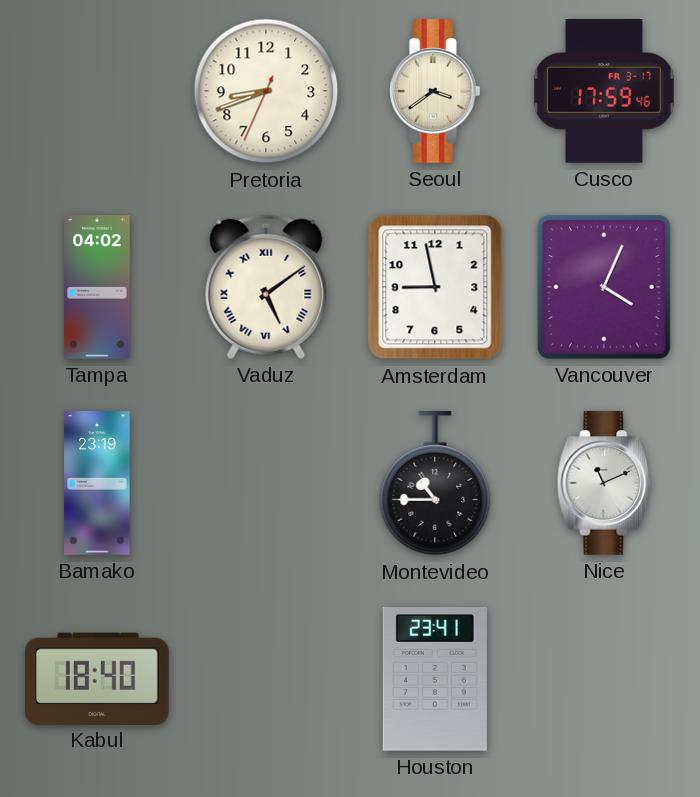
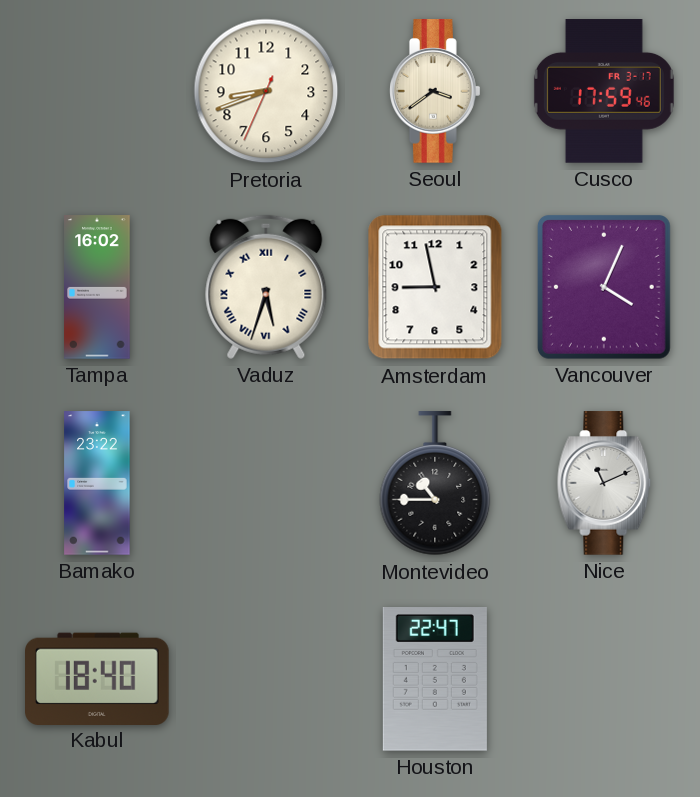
Tampa: 04:02 -> 16:02
Vaduz: 5:09 -> 5:33
Bamako: 23:19 -> 23:22
Houston: 23:41 -> 22:47
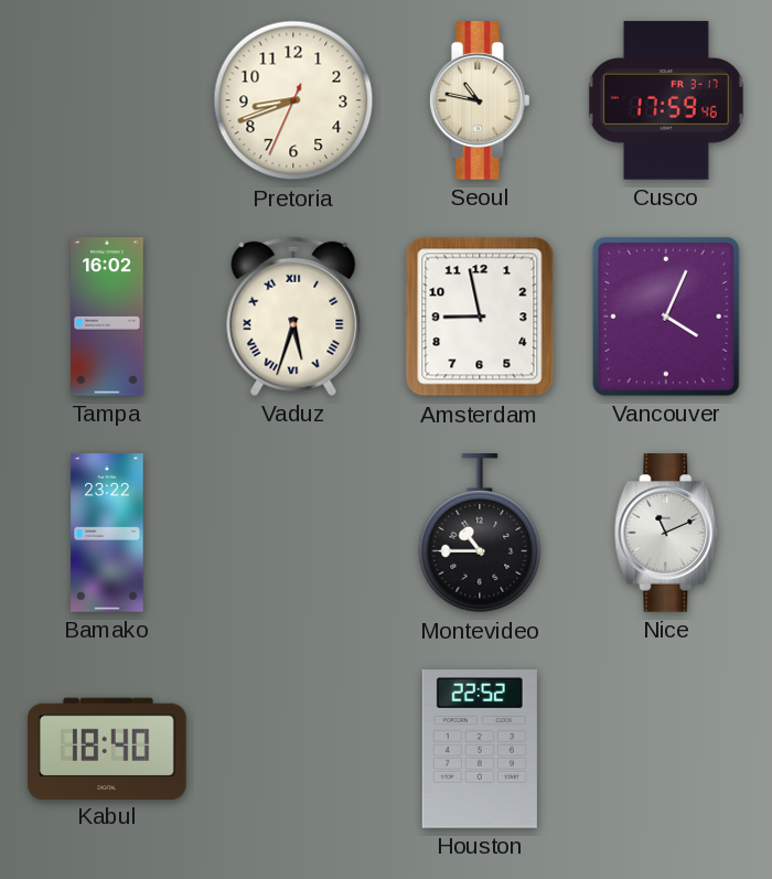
Seoul: 3:39 -> 10:47
Houston: 22:47 -> 22:52
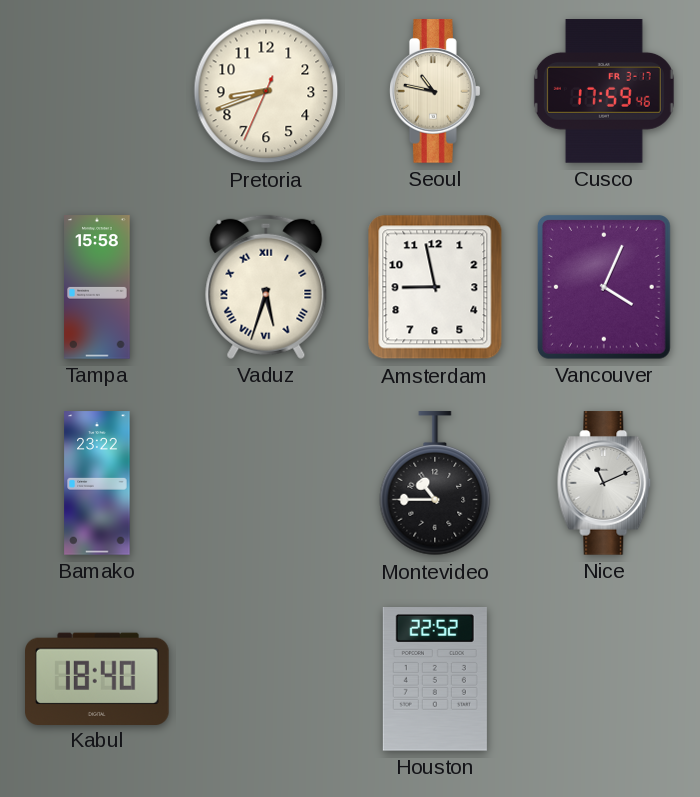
Tampa: 16:02 -> 15:58
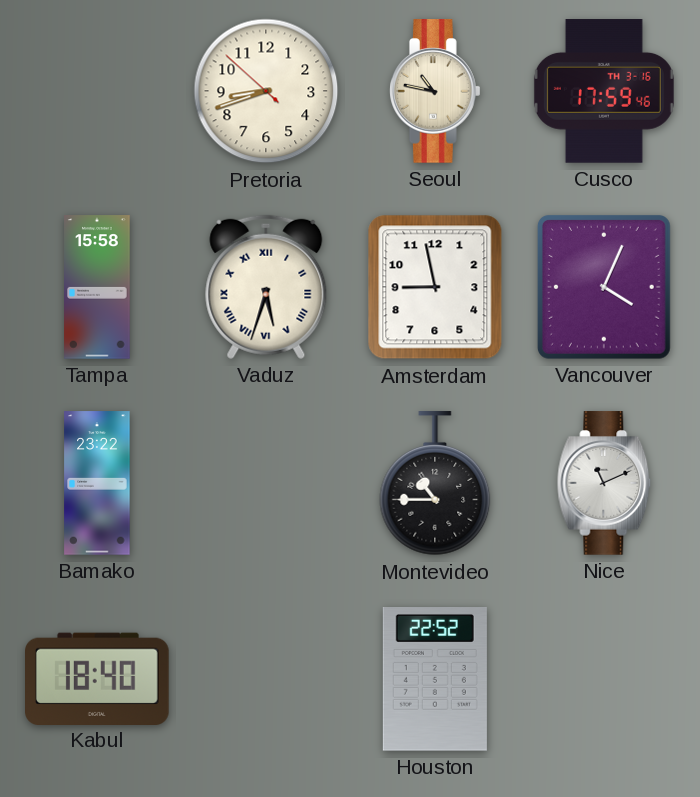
Pretoria: 8:41:34 -> 8:41:52
Cusco date: FR 3-17 -> TH 3-16
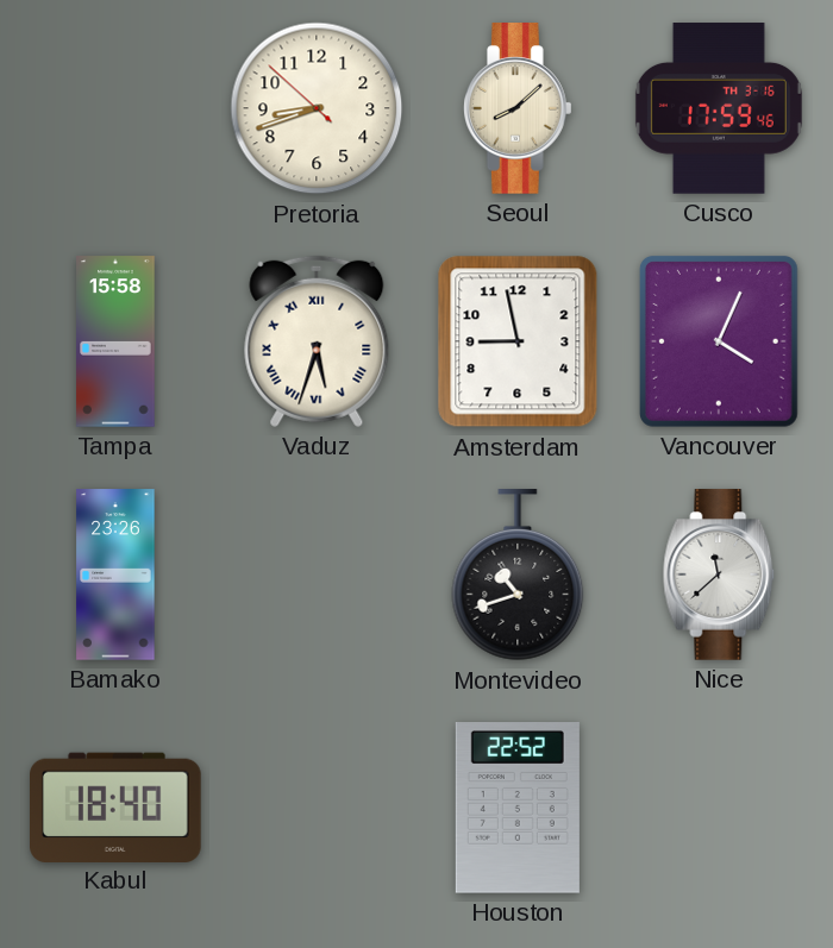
Seoul: 10:47 -> 8:08
Bamako: 23:22 -> 23:26
Montevideo: 10:45 -> 10:42
Nice: 11:11 -> 11:38
